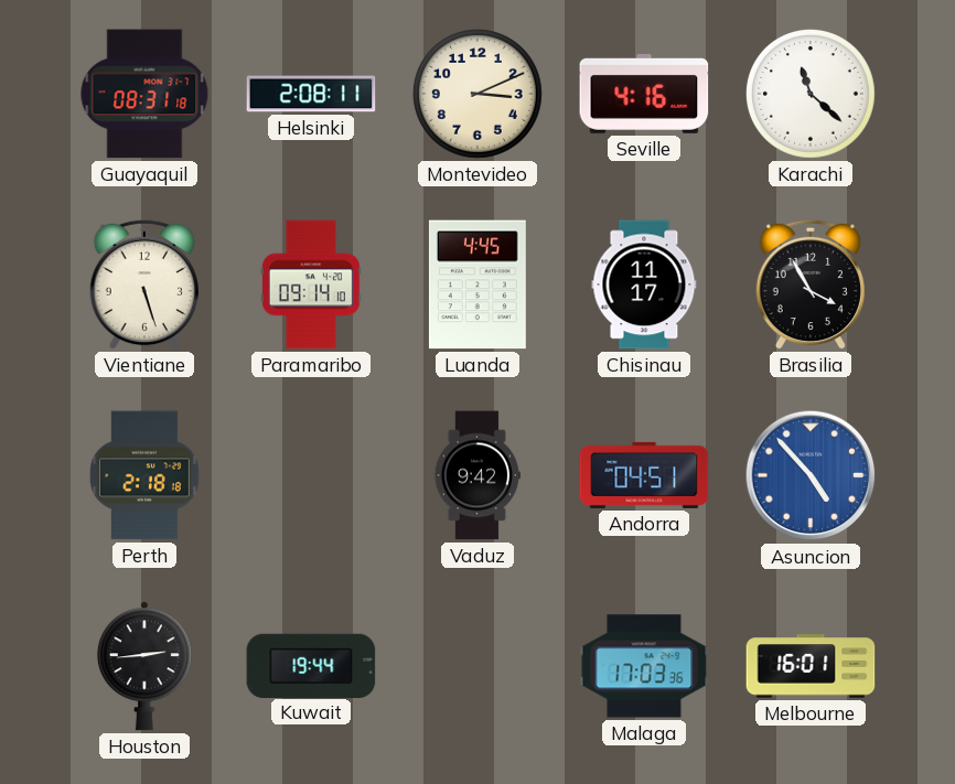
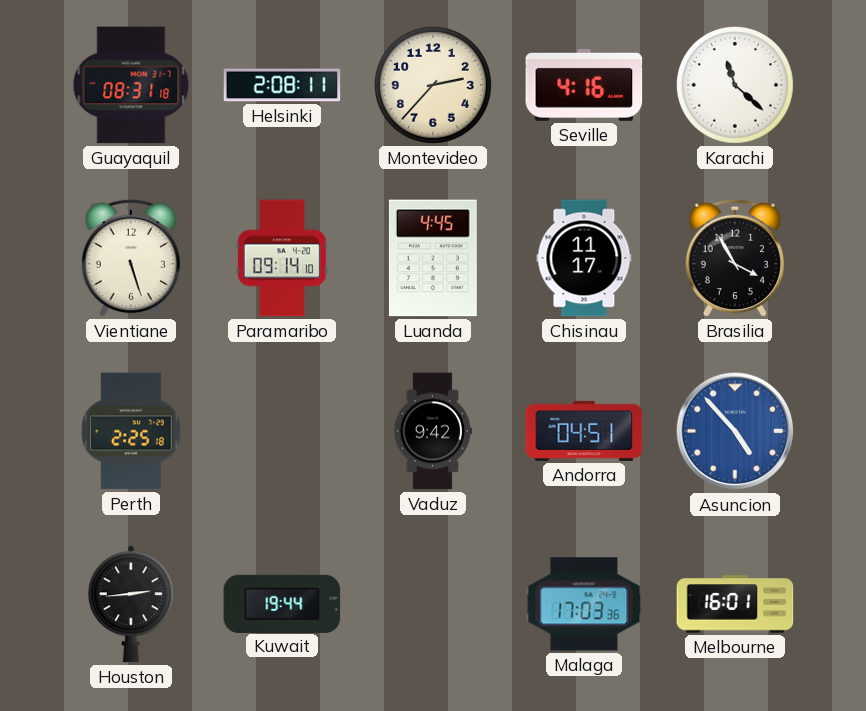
Montevideo: 3:11 -> 2:37
Perth: 2:18 -> 2:25
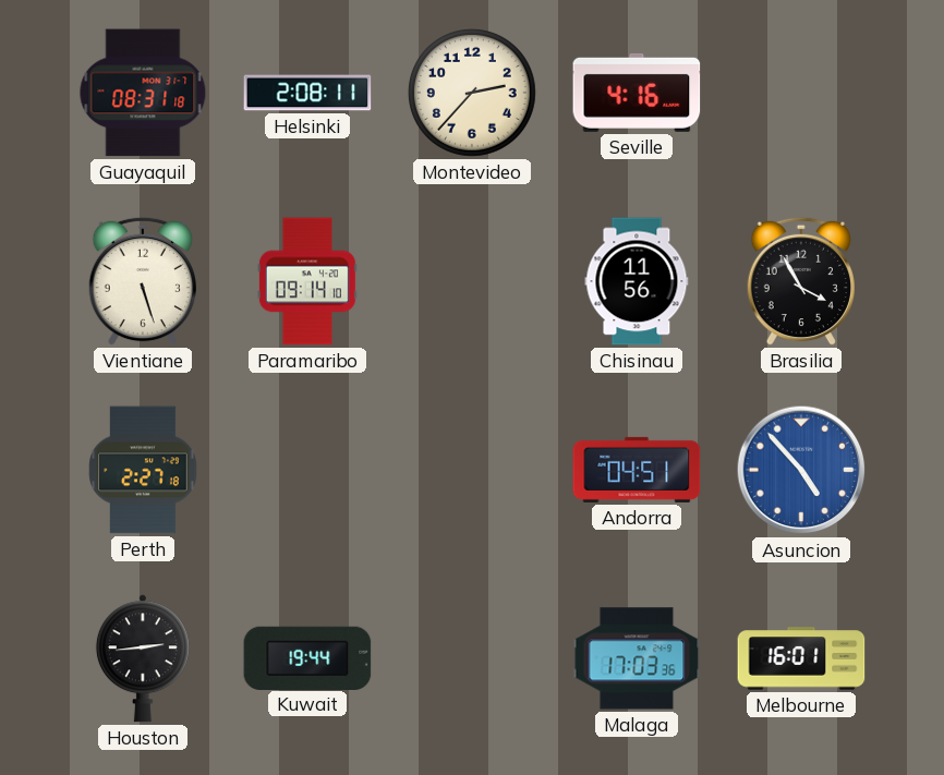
Karachi: 11:22 -> none
Luanda: 4:45 -> none
Chisinau: 11:17 -> 11:56
Perth: 2:25 -> 2:27
Vaduz: 9:42 -> none
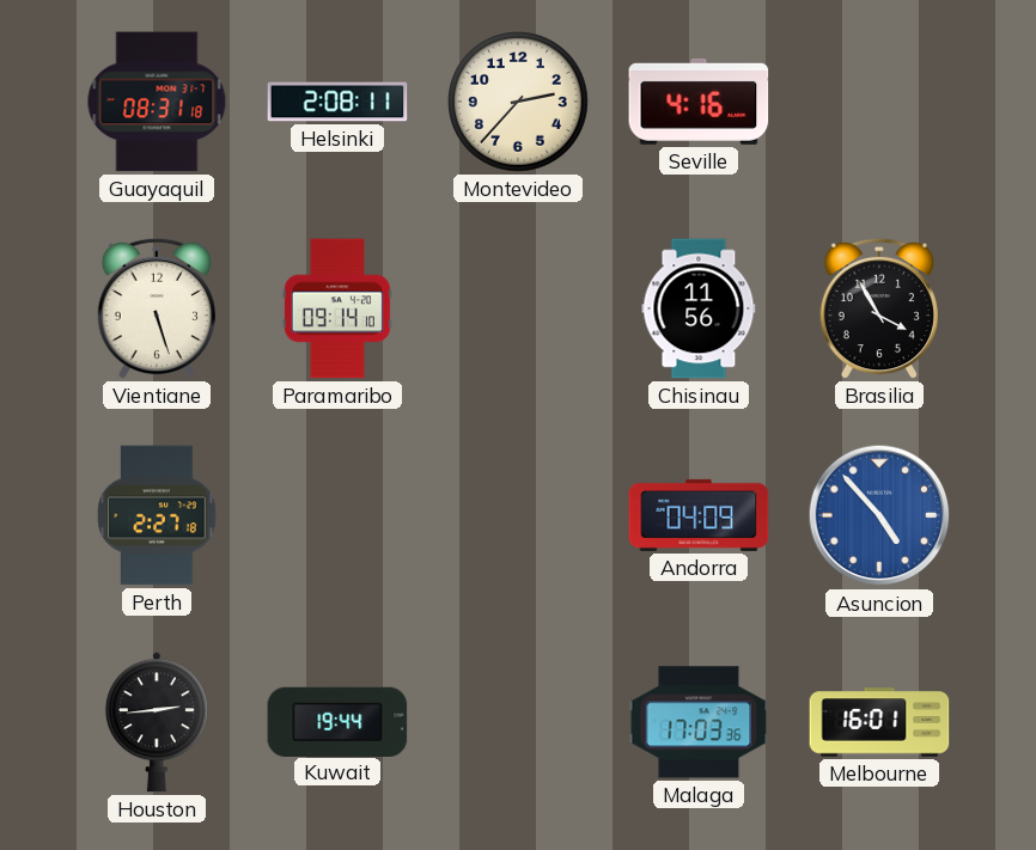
Andorra: 04:51 -> 04:09
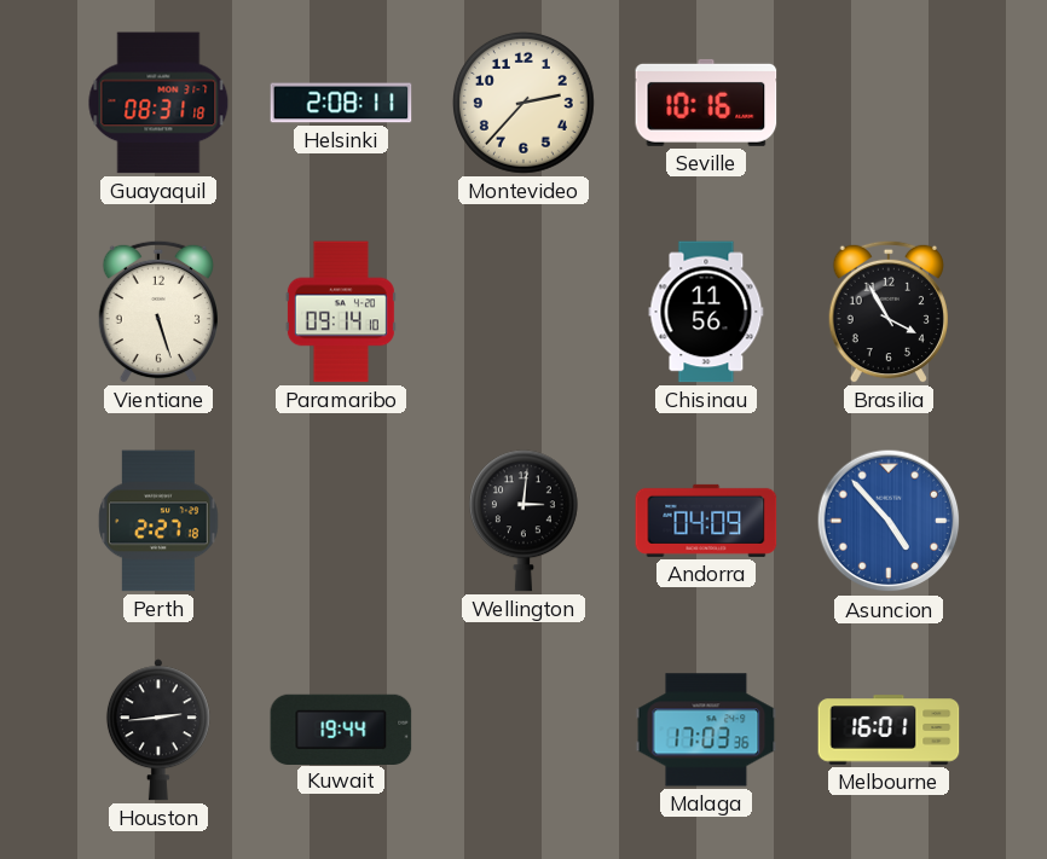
Seville: 4:16 -> 10:16
Wellington: none -> 3:01
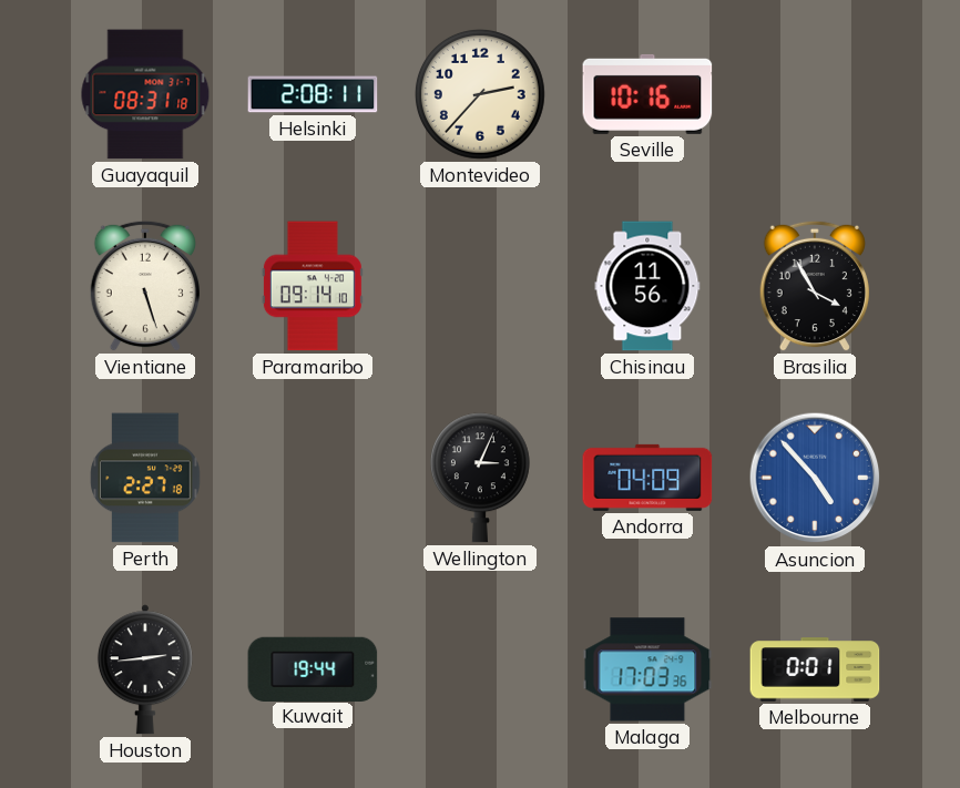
Wellington: 3:01 -> 3:04
Melbourne: 16:01 -> 0:01
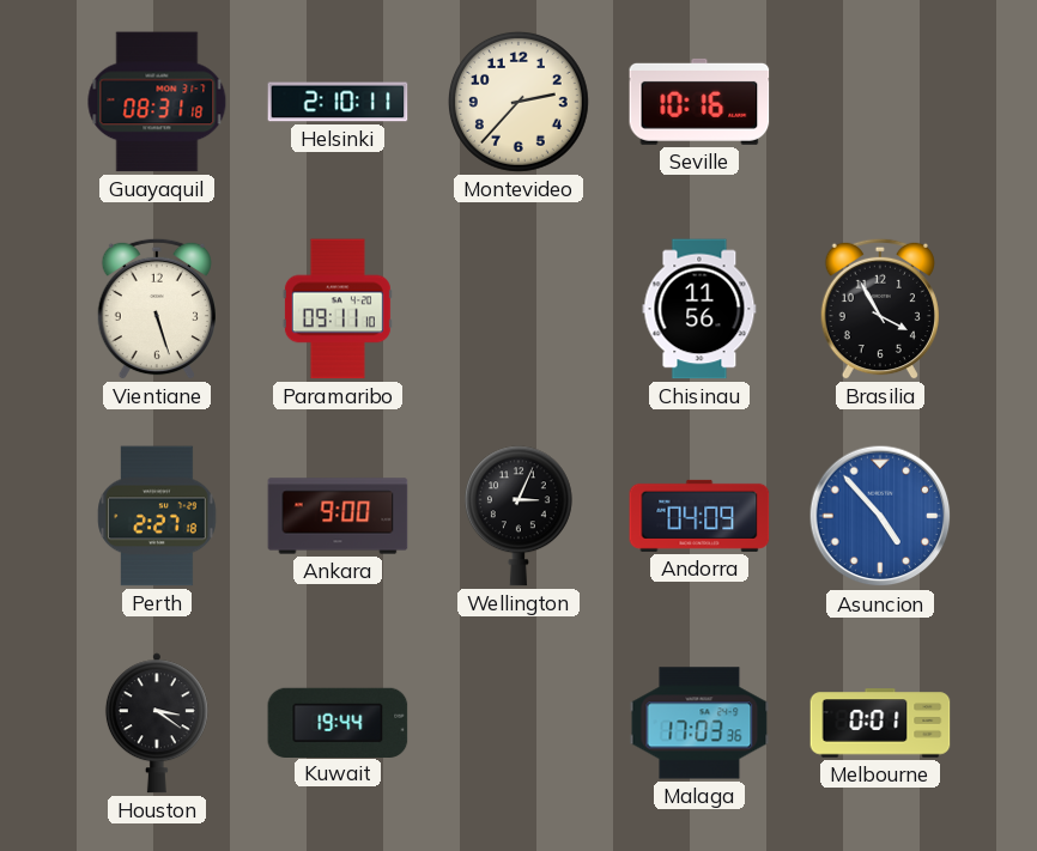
Helsinki: 2:08 -> 2:10
Paramaribo: 09:14 -> 09:11
Ankara: none -> 9:00
Houston: 2:44 -> 3:21
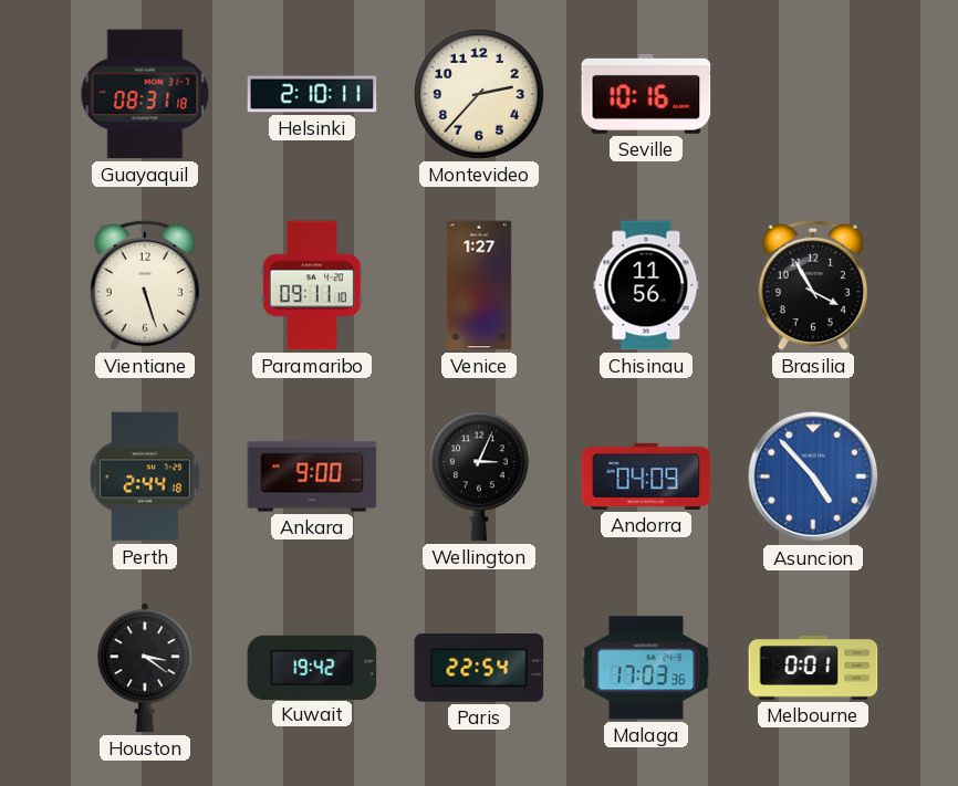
Venice: none -> 1:27
Perth: 2:27 -> 2:44
Kuwait: 19:44 -> 19:42
Paris: none -> 22:54
